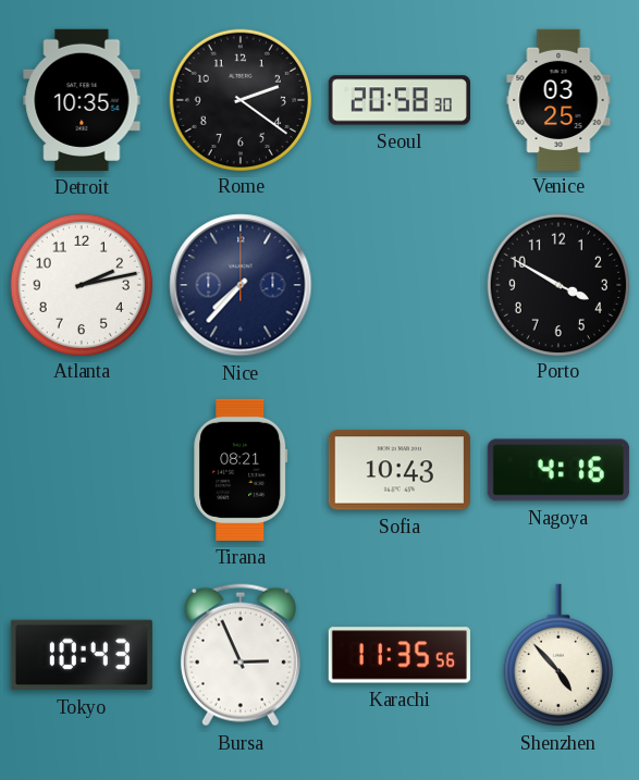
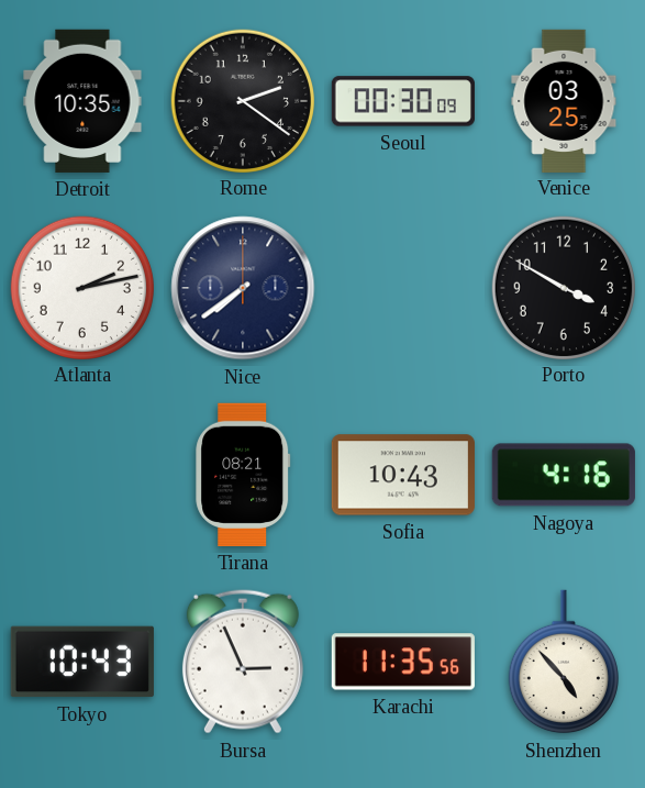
Seoul: 20:58 -> 00:30
Nice: 7:37 -> 7:39
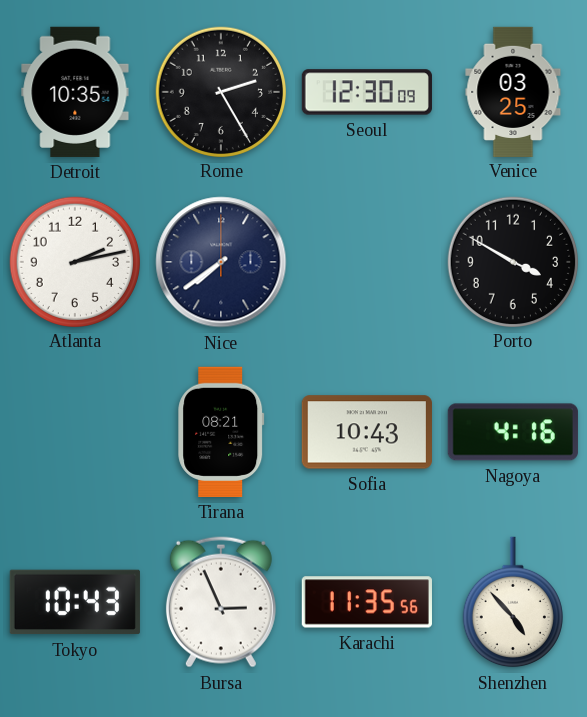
Rome: 2:21 -> 2:25
Seoul: 00:30 -> 12:30
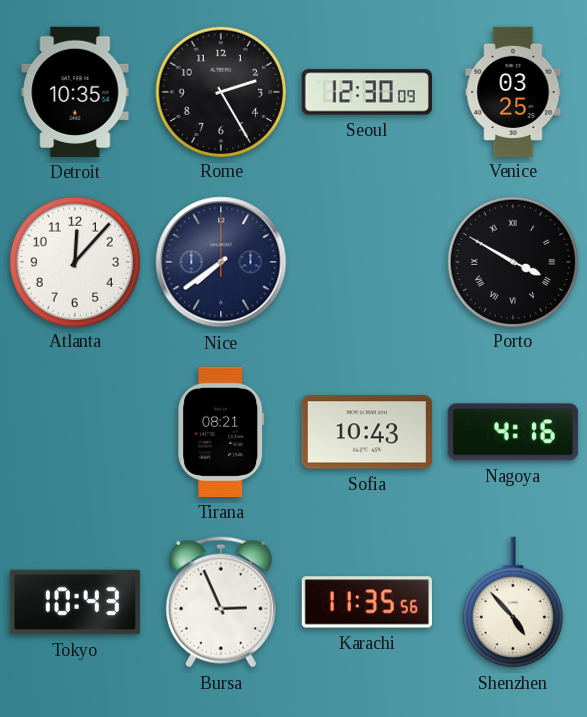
Atlanta: 2:13 -> 12:07
Porto numerals: Arabic -> Roman
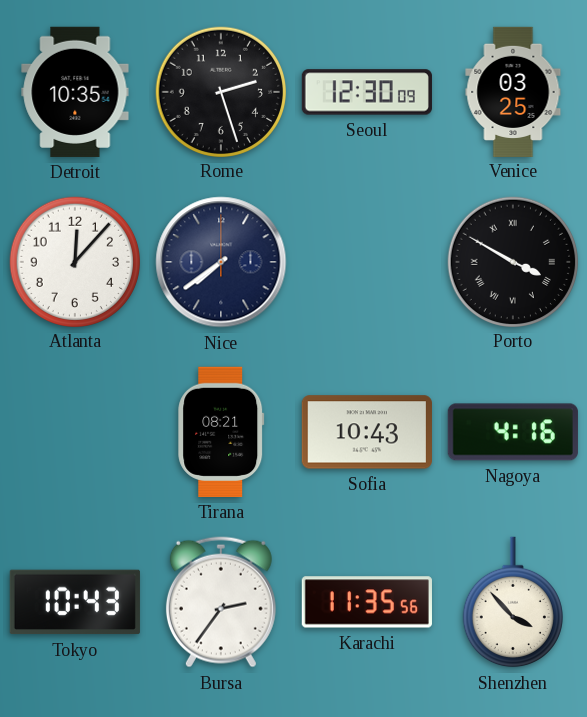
Rome: 2:25 -> 2:27
Bursa: 2:56 -> 2:36
Shenzhen: 4:53 -> 3:53
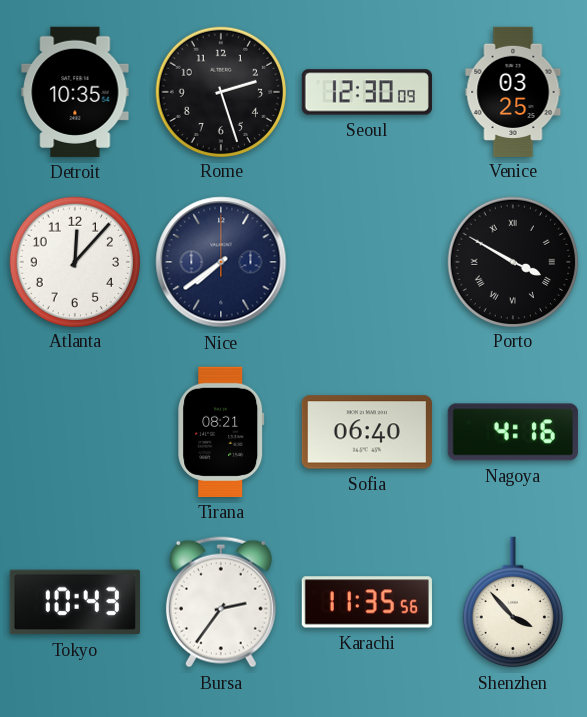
Sofia: 10:43 -> 06:40
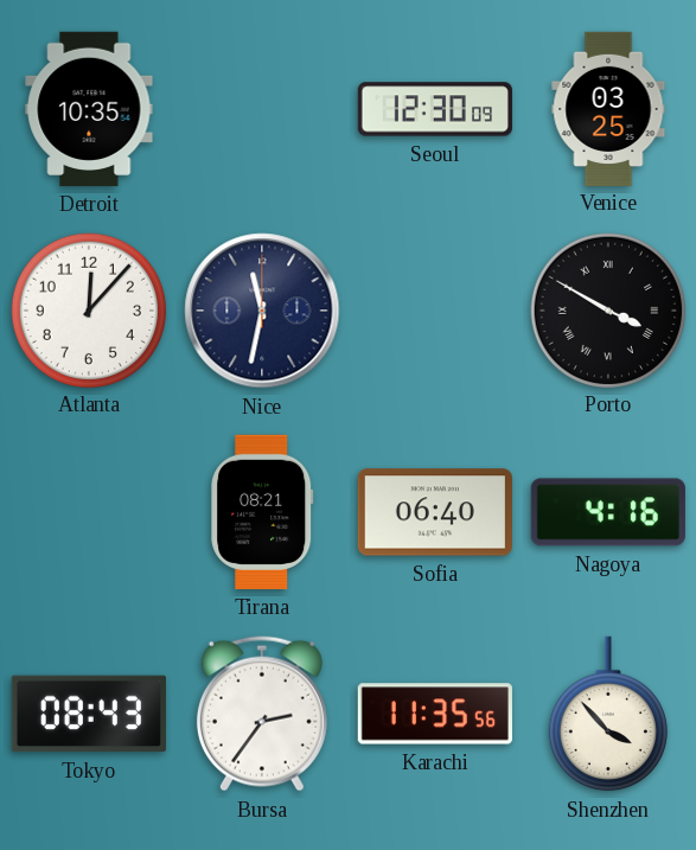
Rome: 2:27 -> none
Nice: 7:39 -> 11:32
Tokyo: 10:43 -> 08:43
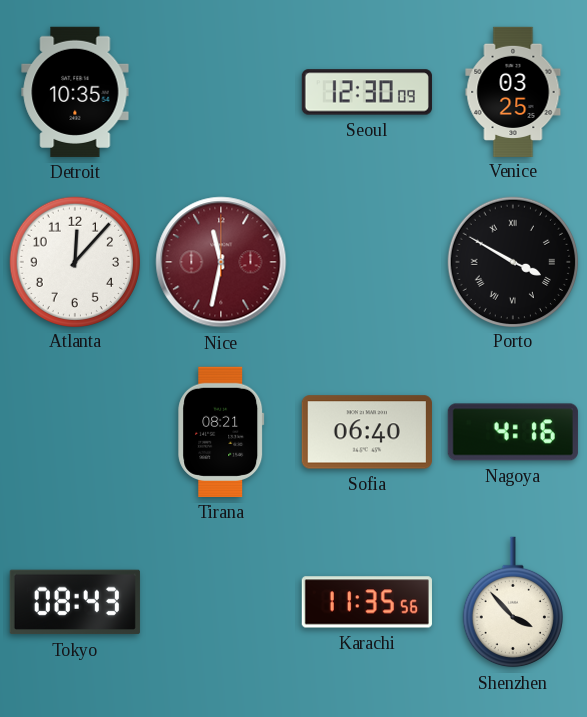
Nice dial: navy -> burgundy
Bursa: 2:36 -> none
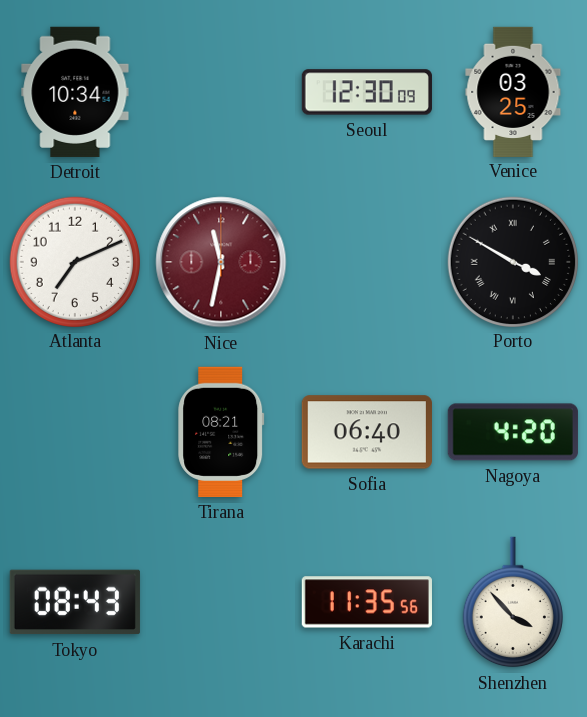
Detroit: 10:35 -> 10:34
Atlanta: 12:07 -> 7:11
Nagoya: 4:16 -> 4:20
